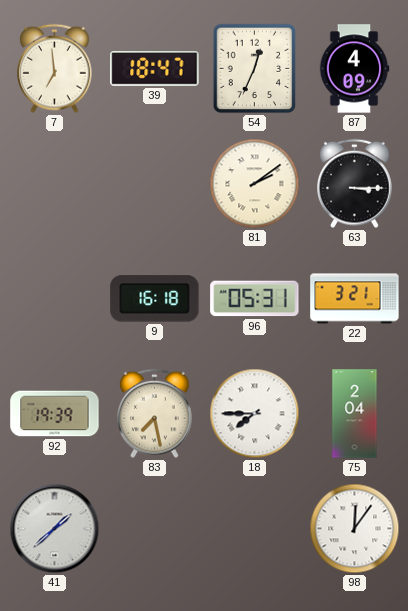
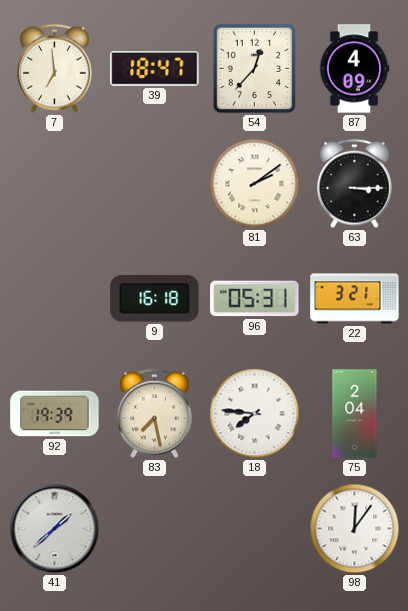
54: 12:34 -> 12:37
18: 7:45 -> 7:46
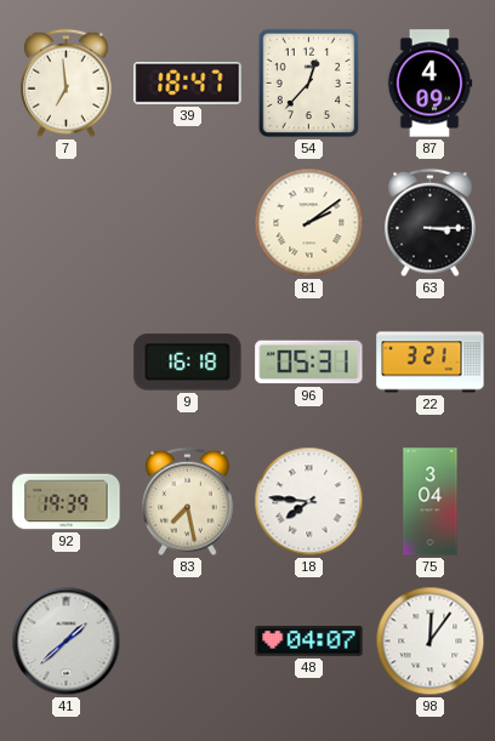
75: 2:04 -> 3:04
48: none -> 04:07
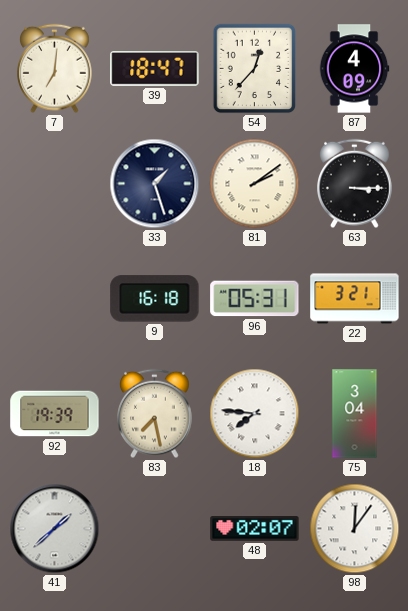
7: 6:59 -> 7:01
33: none -> 1:27
48: 04:07 -> 02:07
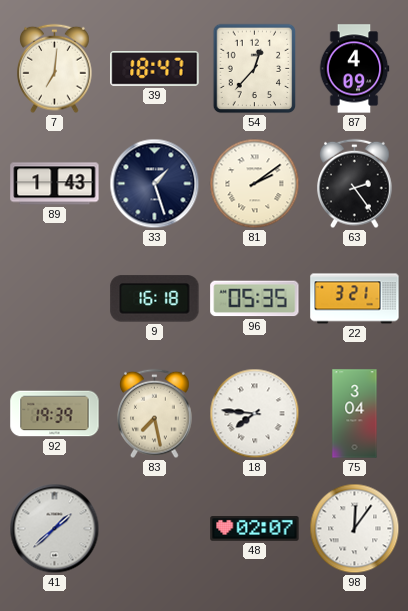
89: none -> 1:43
63: 3:15 -> 2:24
96: 05:31 -> 05:35
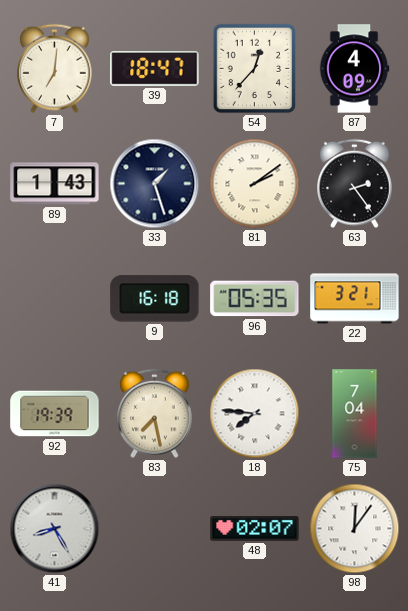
75: 3:04 -> 7:04
41: 1:38 -> 8:25
